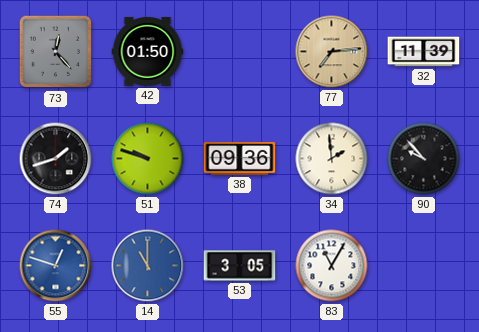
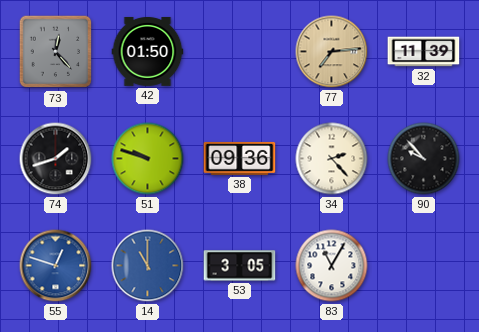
34: 1:59 -> 2:23
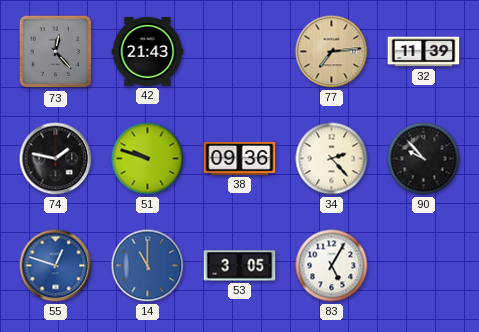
42: 01:50 -> 21:43
74: 1:42 -> 1:47
83: 11:05 -> 5:05
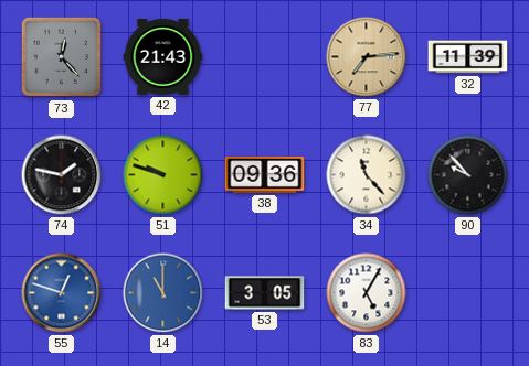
34: 2:23 -> 11:23
